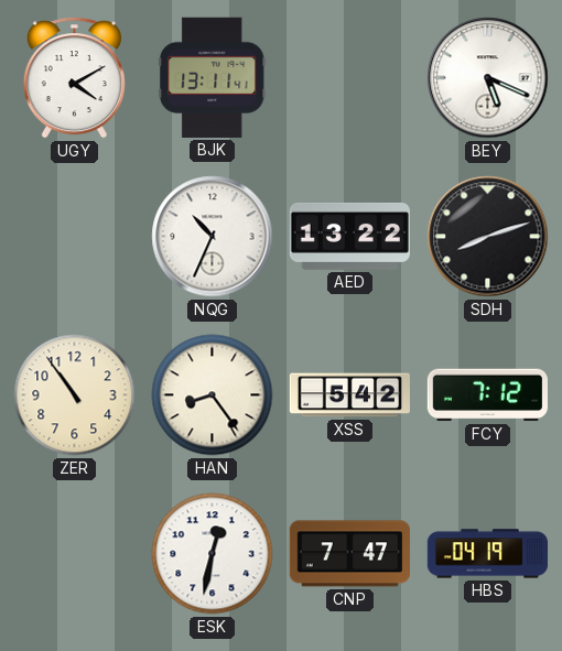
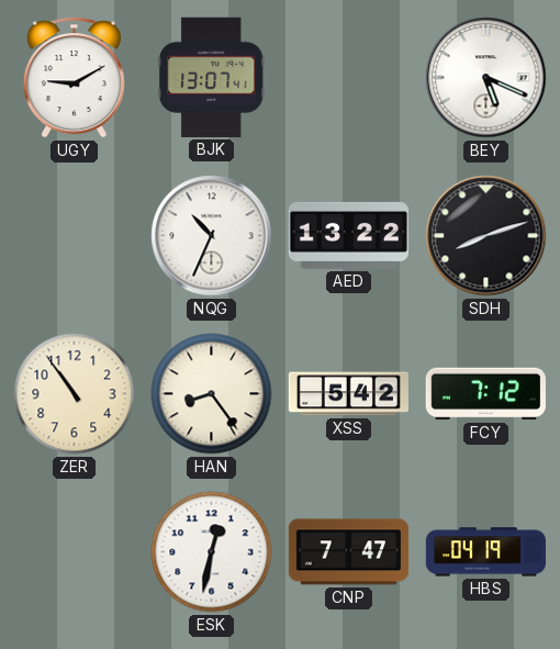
UGY: 4:10 -> 9:10
BJK: 13:11 -> 13:07
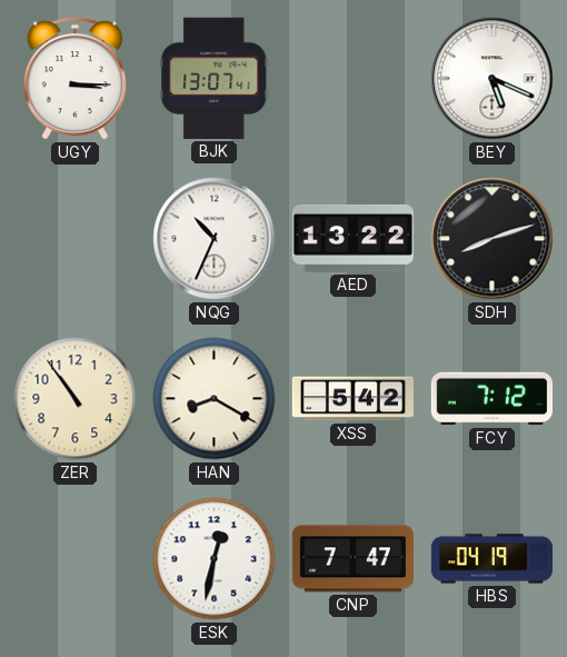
UGY: 9:10 -> 3:15
HAN: 8:24 -> 8:20
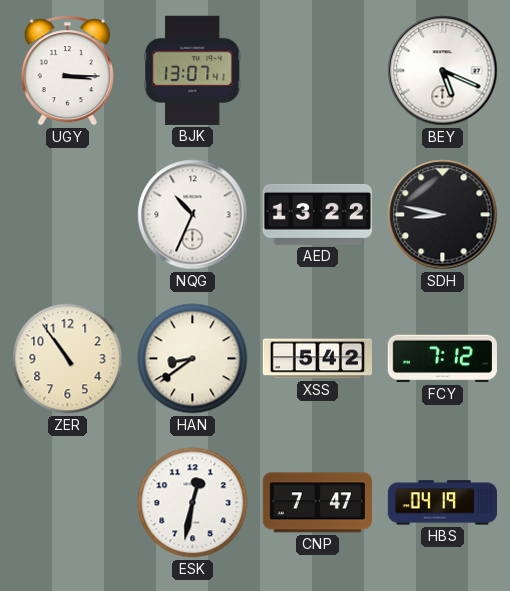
SDH: 8:12 -> 8:47
HAN: 8:20 -> 8:39
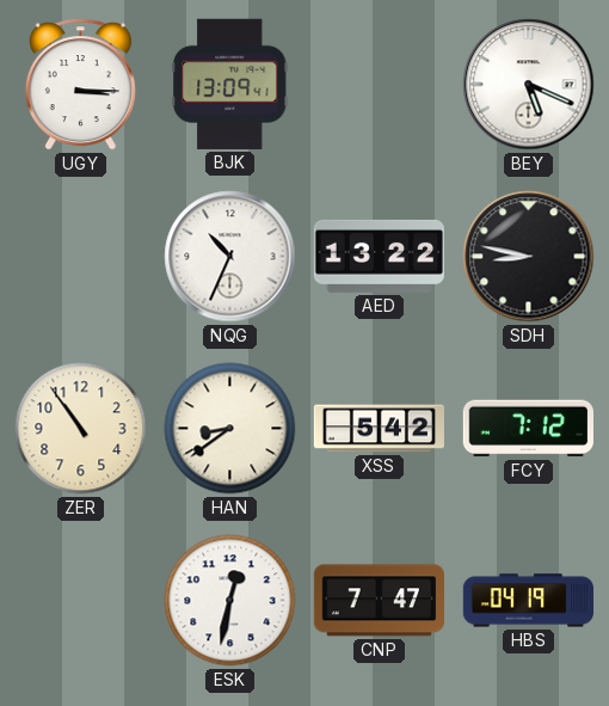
BJK: 13:07 -> 13:09
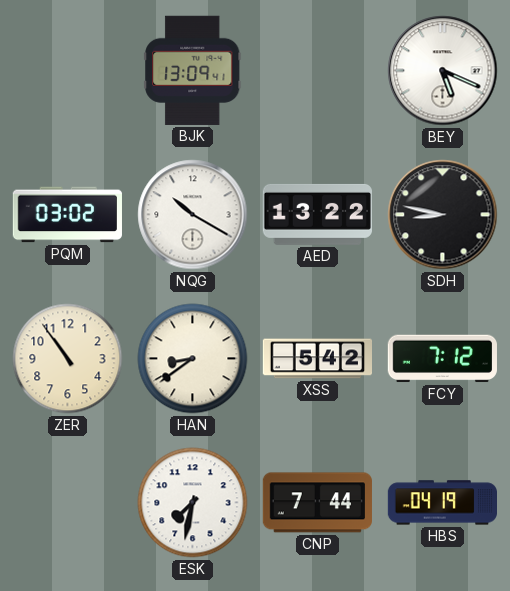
UGY: 3:15 -> none
PQM: none -> 03:02
NQG: 10:34 -> 10:20
ESK: 12:32 -> 7:32
CNP: 7:47 -> 7:44
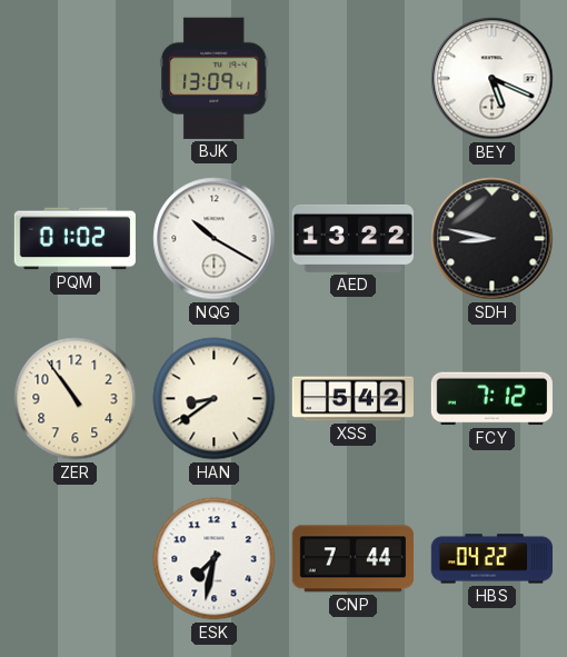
PQM: 03:02 -> 01:02
HBS: 04:19 -> 04:22
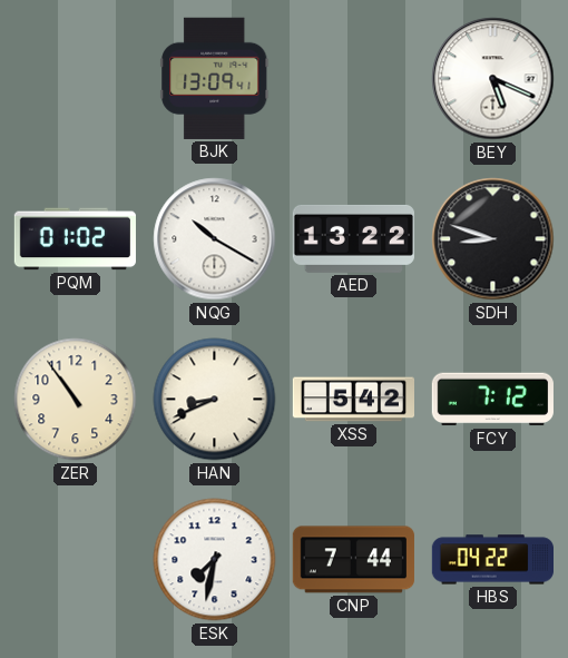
SDH: 8:47 -> 8:48
HAN: 8:39 -> 8:41
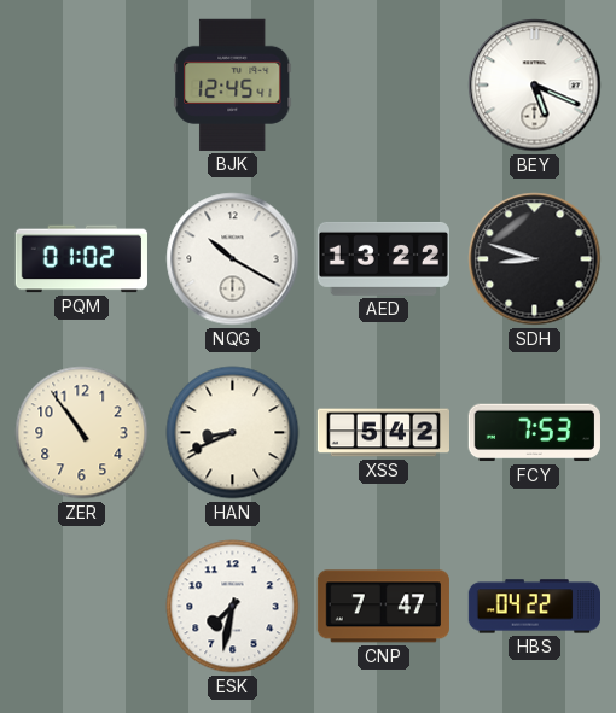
BJK: 13:09 -> 12:45
FCY: 7:12 -> 7:53
CNP: 7:44 -> 7:47
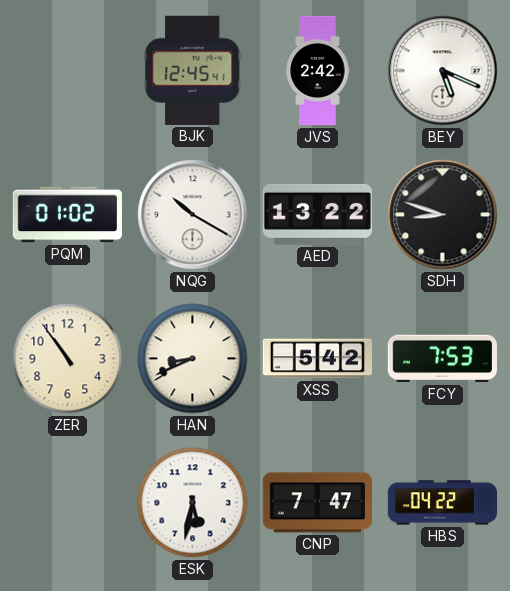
JVS: none -> 2:42
ESK: 7:32 -> 5:32
